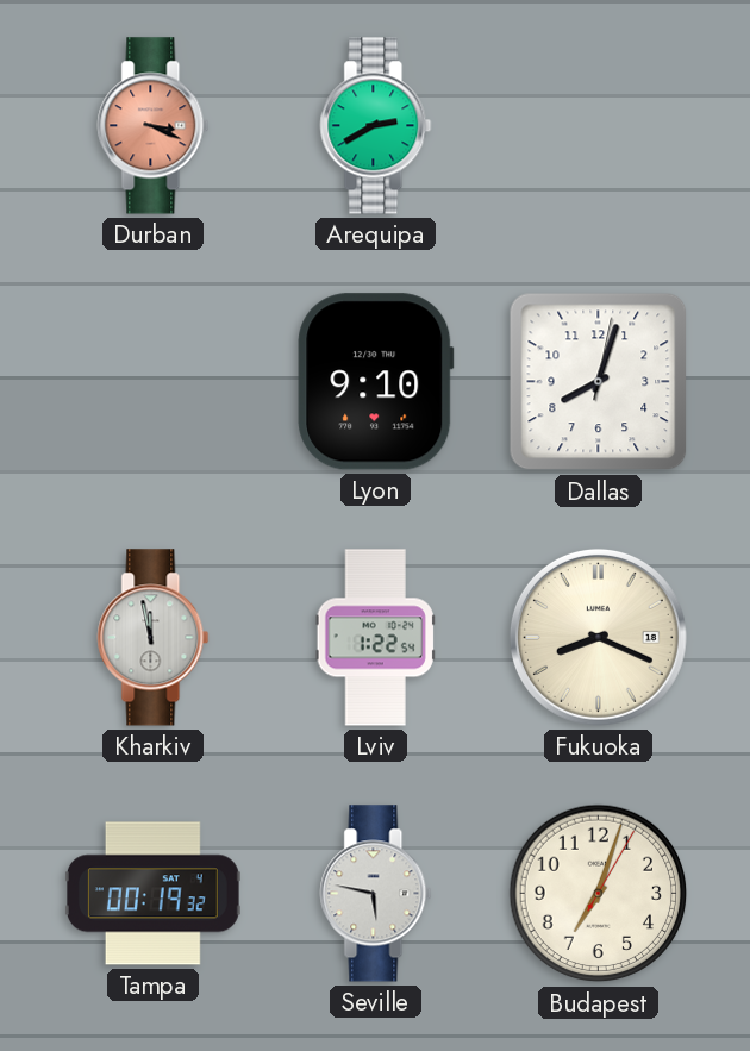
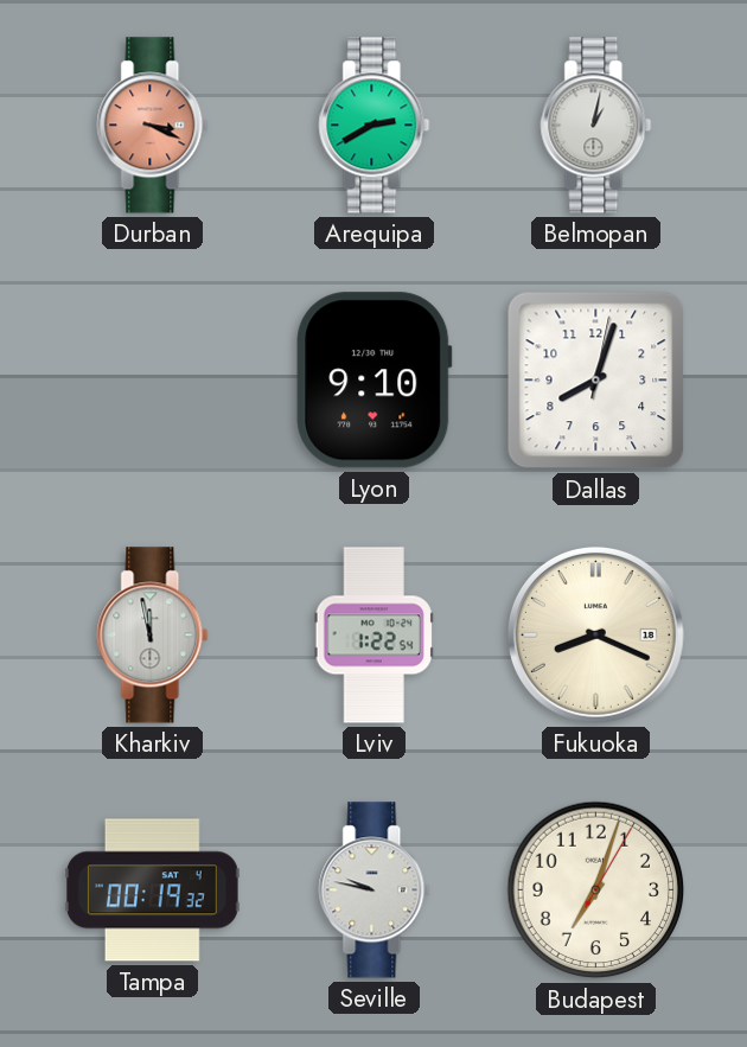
Belmopan: none -> 1:02
Seville: 5:47 -> 9:47
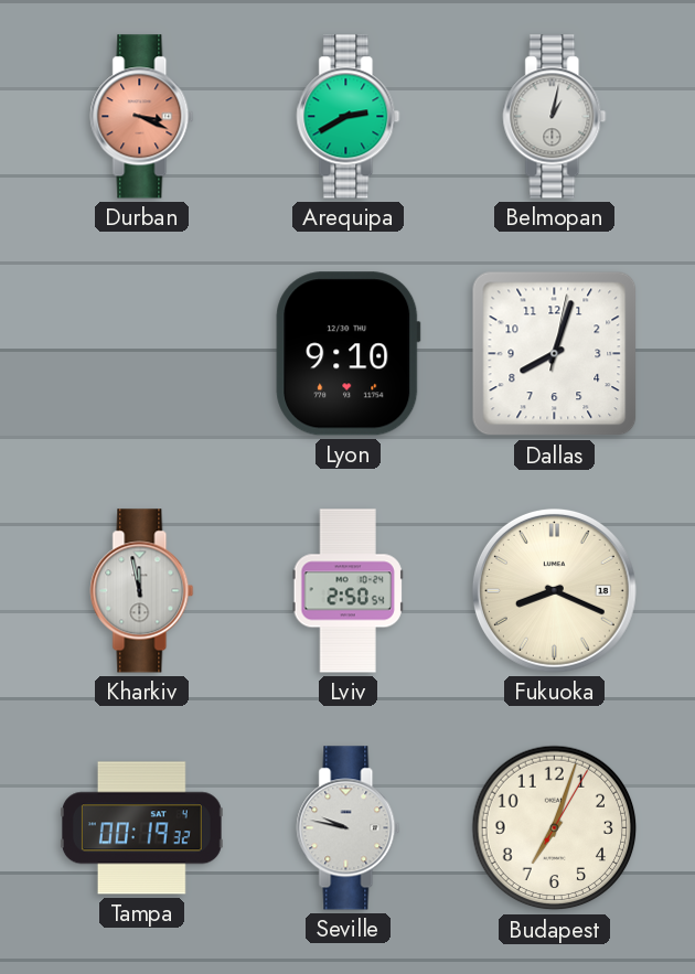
Lviv: 1:22 -> 2:50
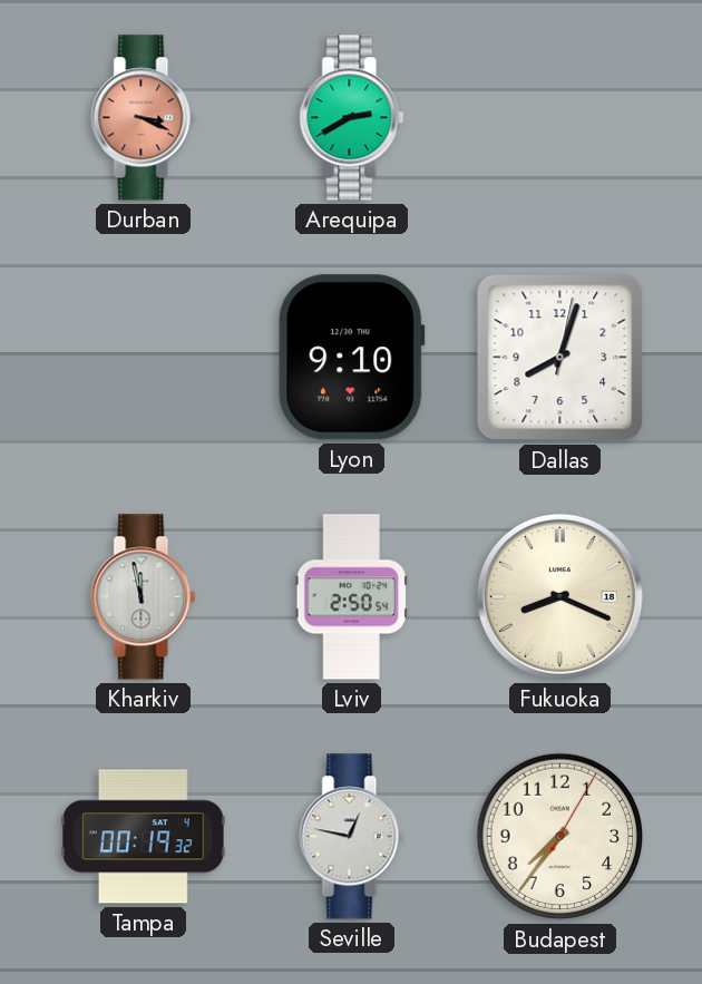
Belmopan: 1:02 -> none
Seville: 9:47 -> 12:47
Budapest: 7:03 -> 7:36
